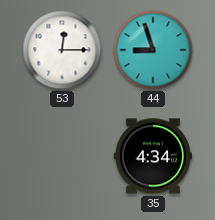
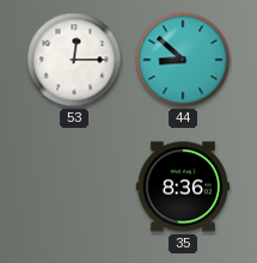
44: 8:57 -> 8:52
35: 4:34 -> 8:36
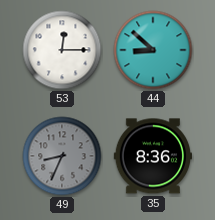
49: none -> 8:34
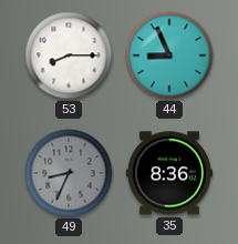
53: 12:15 -> 8:15
44: 8:52 -> 8:56
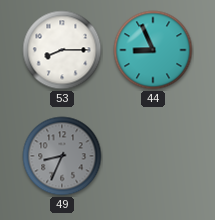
35: 8:36 -> none
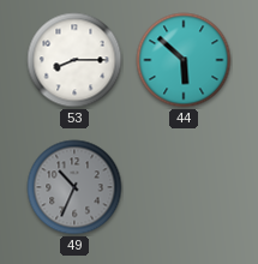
44: 8:56 -> 5:52
49: 8:34 -> 10:34
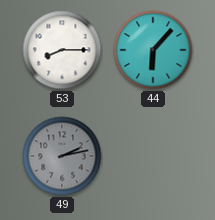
44: 5:52 -> 6:07
49: 10:34 -> 2:13
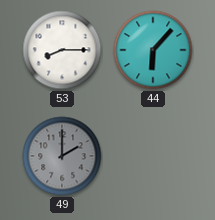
49: 2:13 -> 2:00
